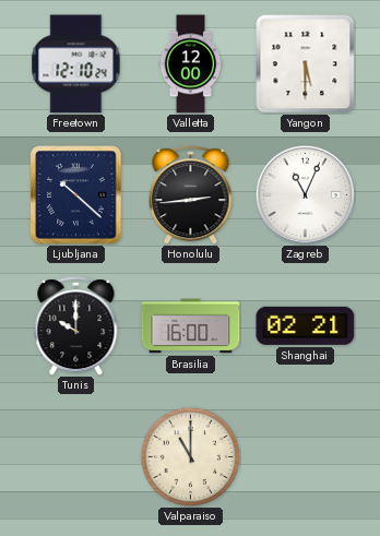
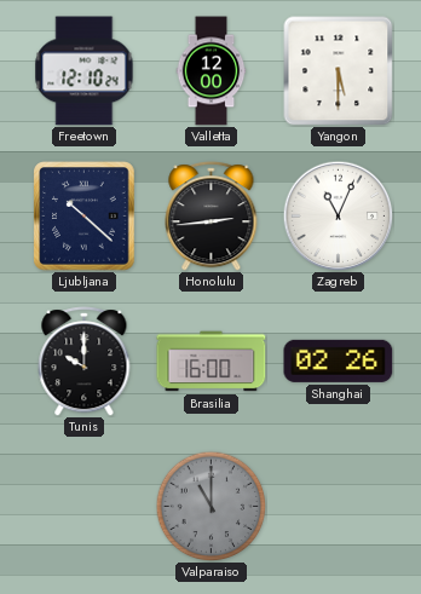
Shanghai: 02:21 -> 02:26
Valparaiso dial: cream -> grey
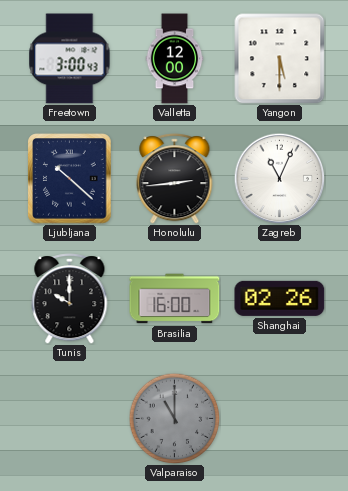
Freetown: 12:10 -> 3:00
